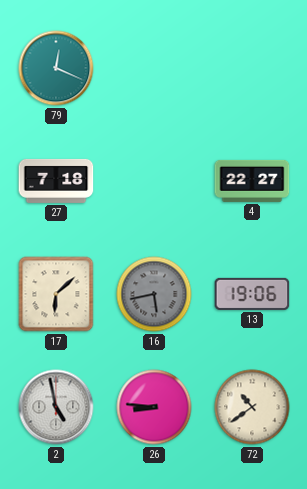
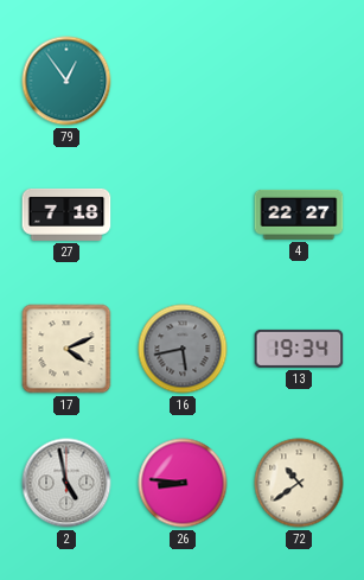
79: 12:19 -> 12:54
17: 6:08 -> 4:11
13: 19:06 -> 19:34
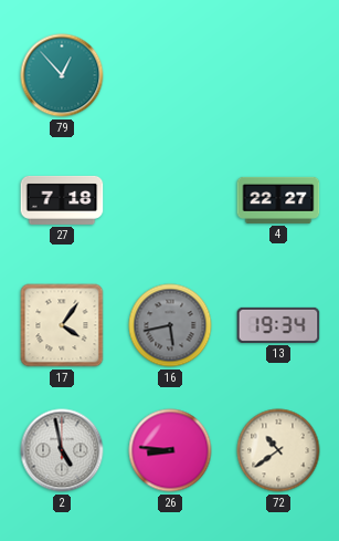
79: 12:54 -> 12:53
17: 4:11 -> 4:06
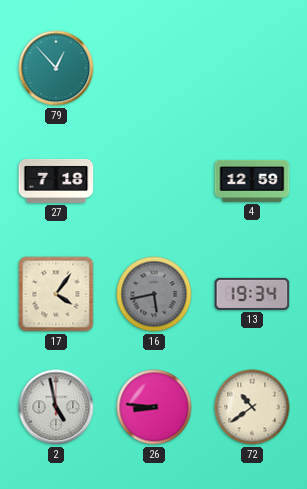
4: 22:27 -> 12:59
